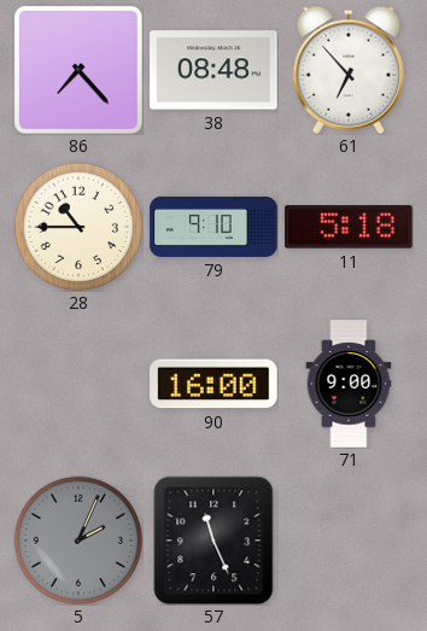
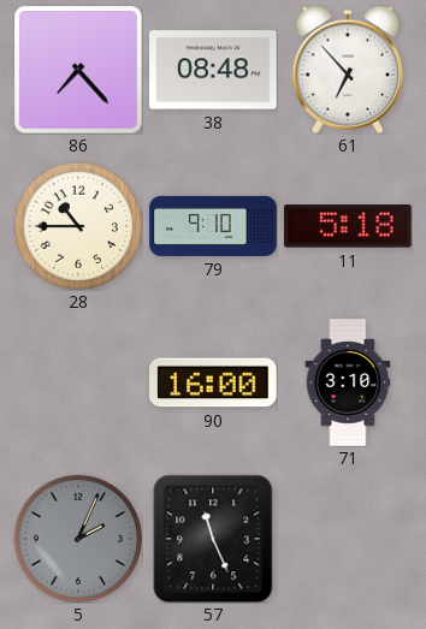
71: 9:00 -> 3:10
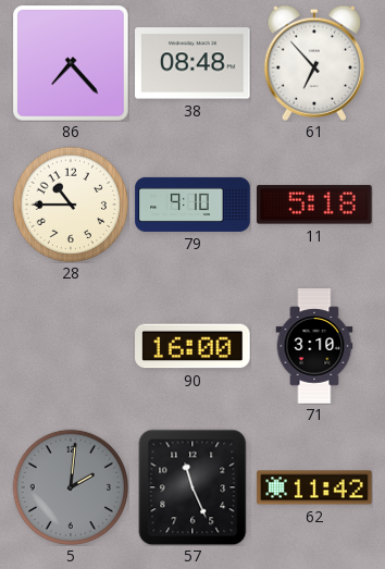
5: 2:04 -> 2:01
62: none -> 11:42
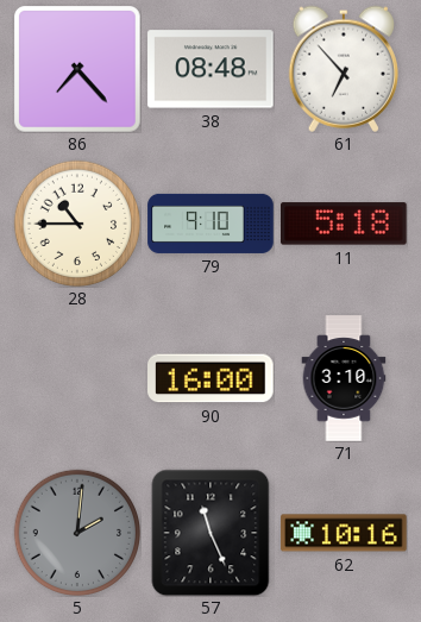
62: 11:42 -> 10:16
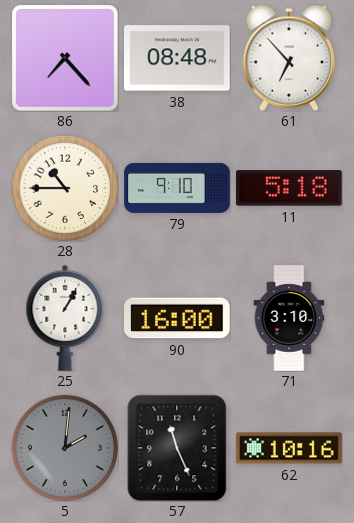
25: none -> 1:05
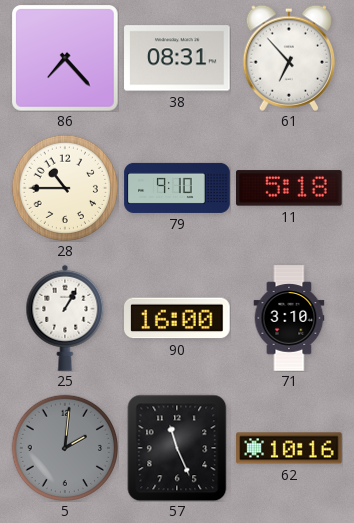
38: 08:48 -> 08:31
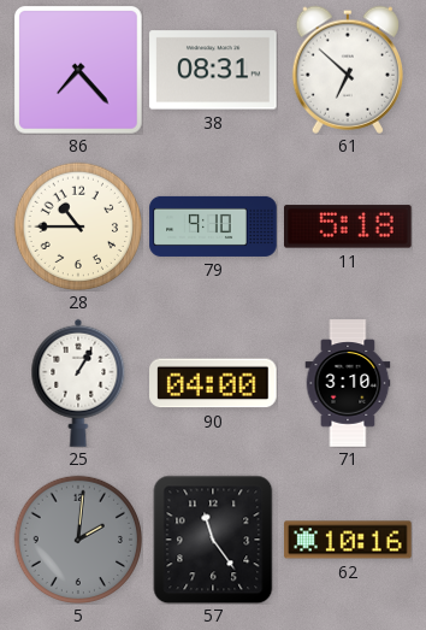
61: 6:53 -> 6:52
90: 16:00 -> 04:00
57: 11:26 -> 11:24
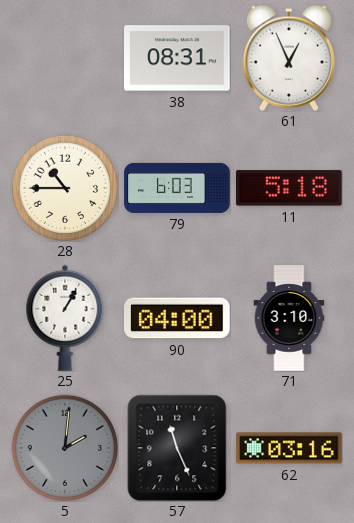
86: 7:23 -> none
61: 6:52 -> 12:56
79: 9:10 -> 6:03
57: 11:24 -> 11:26
62: 10:16 -> 03:16
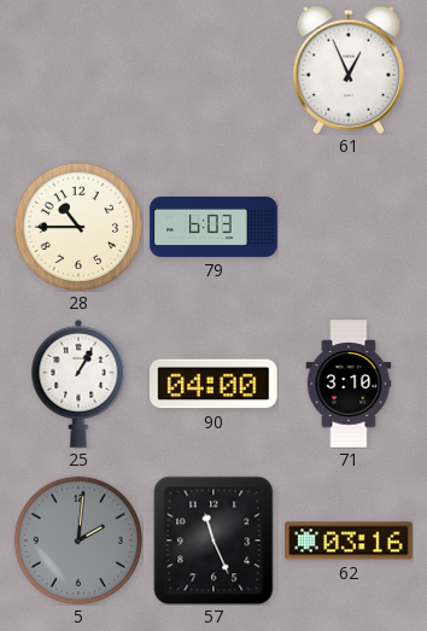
38: 08:31 -> none
11: 5:18 -> none
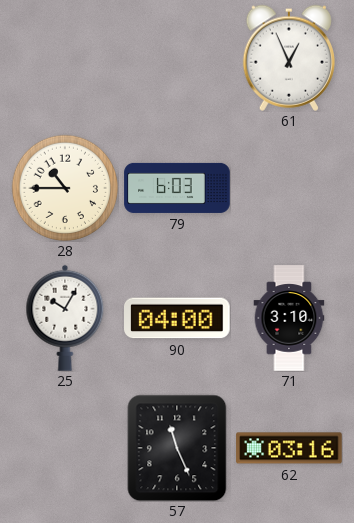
25: 1:05 -> 10:05
5: 2:01 -> none
